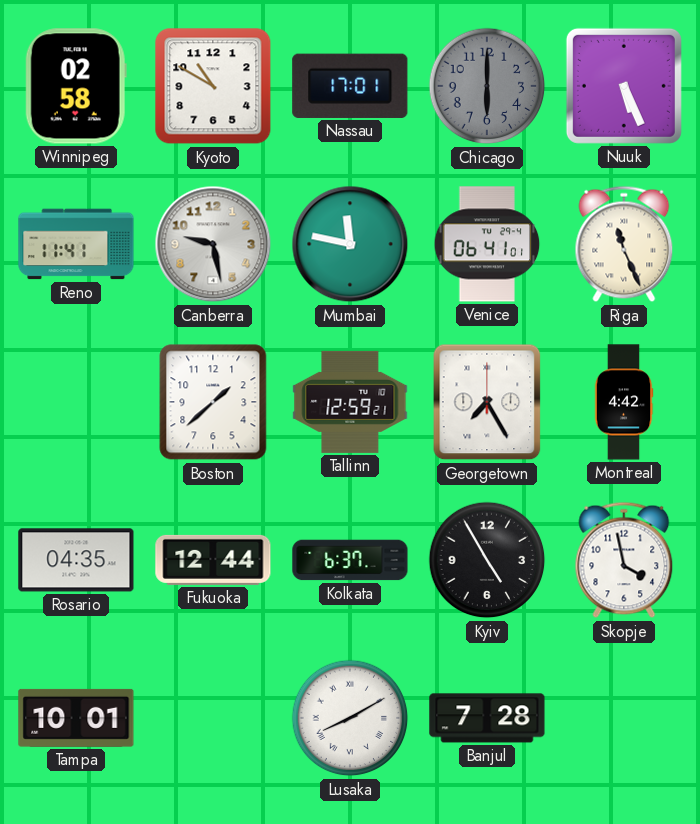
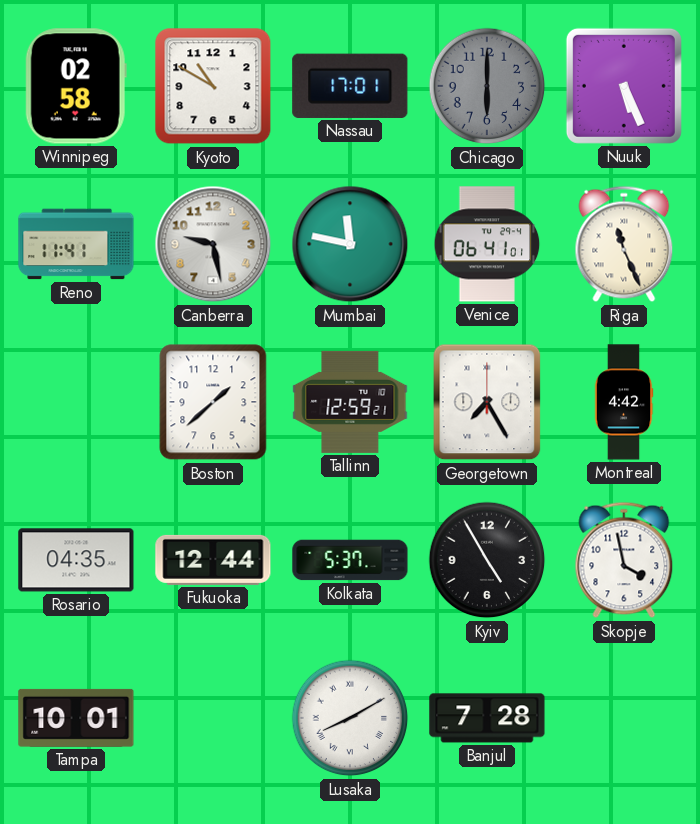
Kolkata: 6:37 -> 5:37
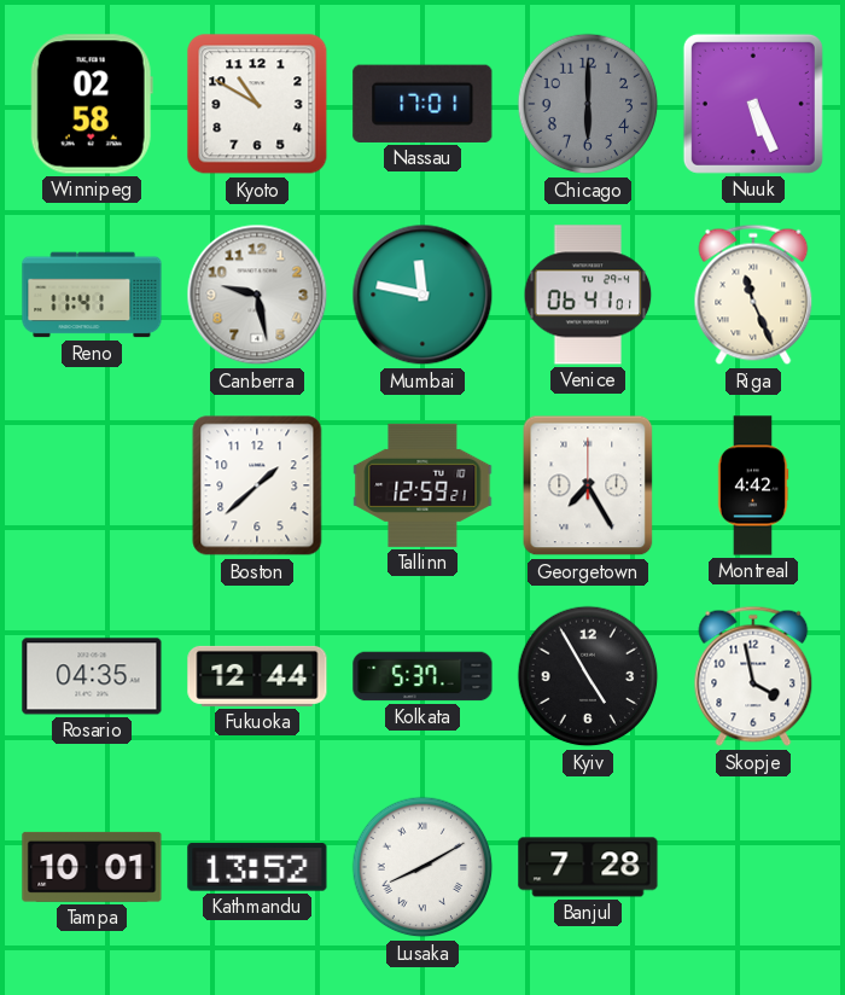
Kathmandu: none -> 13:52
